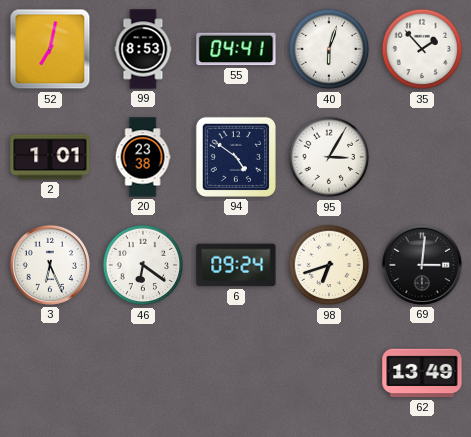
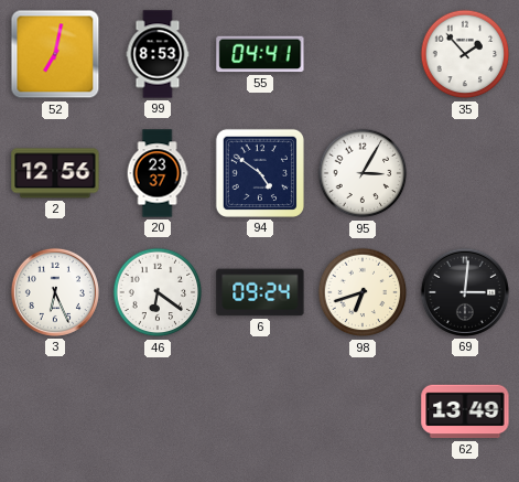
40: 6:03 -> none
2: 1:01 -> 12:56
20: 23:38 -> 23:37
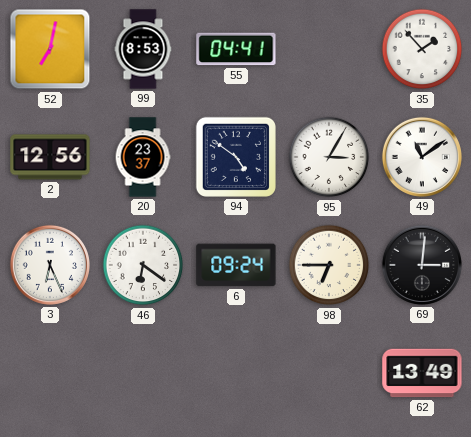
49: none -> 11:09
98: 6:42 -> 6:45
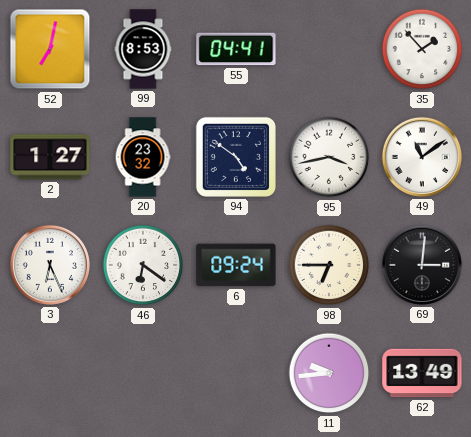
2: 12:56 -> 1:27
20: 23:37 -> 23:32
95: 3:05 -> 3:43
11: none -> 9:44
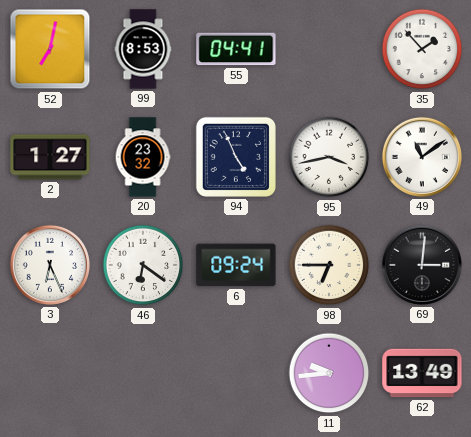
94: 4:51 -> 4:56
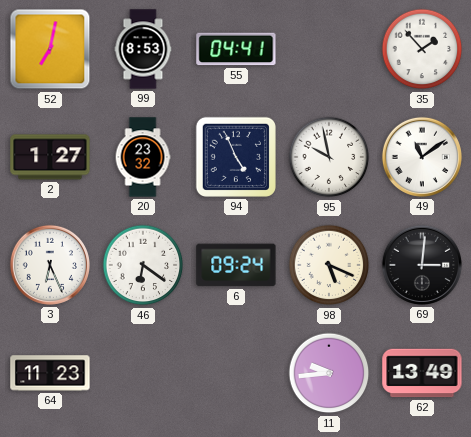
95: 3:43 -> 9:58
98: 6:45 -> 5:19
64: none -> 11:23
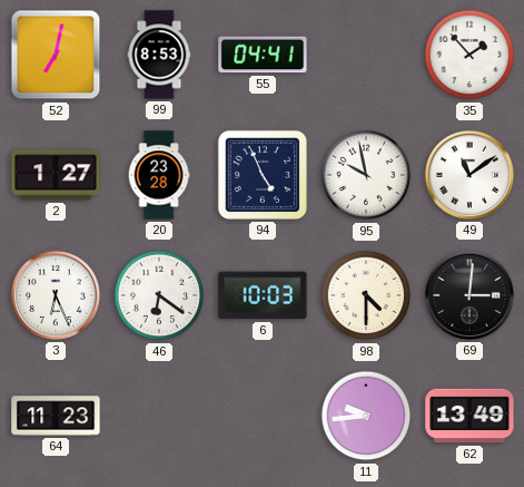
20: 23:32 -> 23:28
6: 09:24 -> 10:03
98: 5:19 -> 4:30
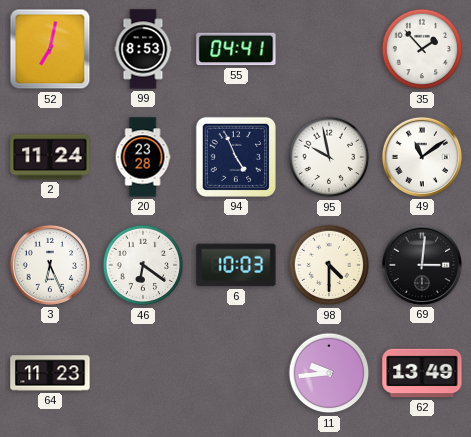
2: 1:27 -> 11:24
